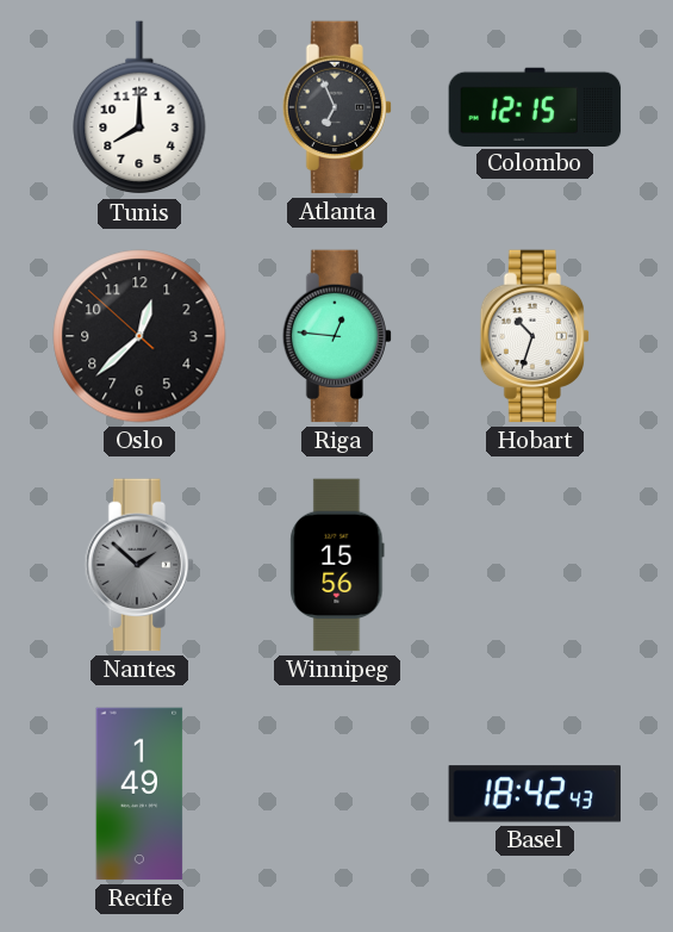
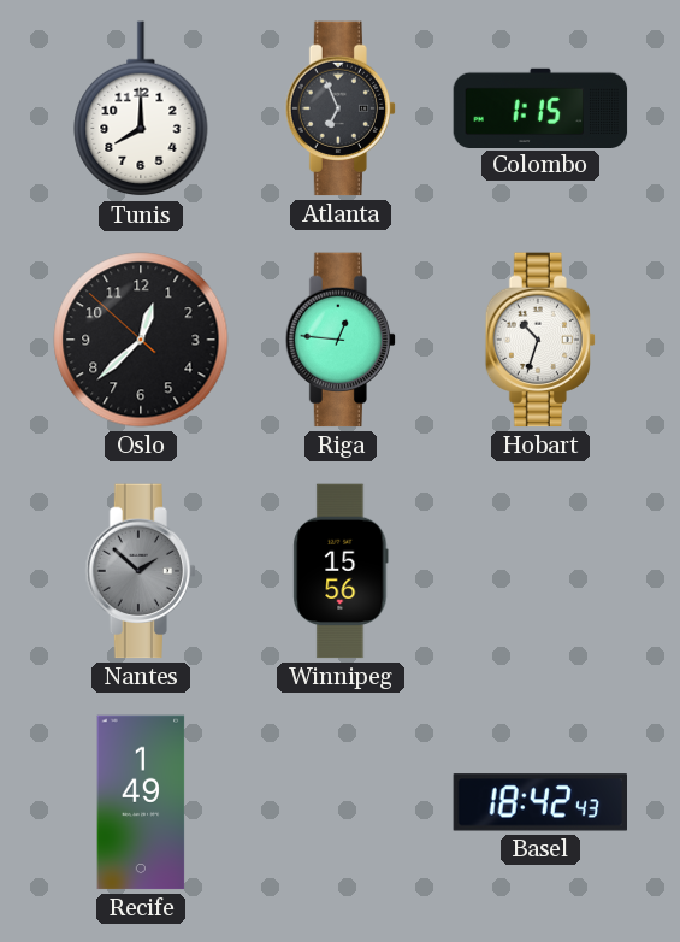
Colombo: 12:15 -> 1:15
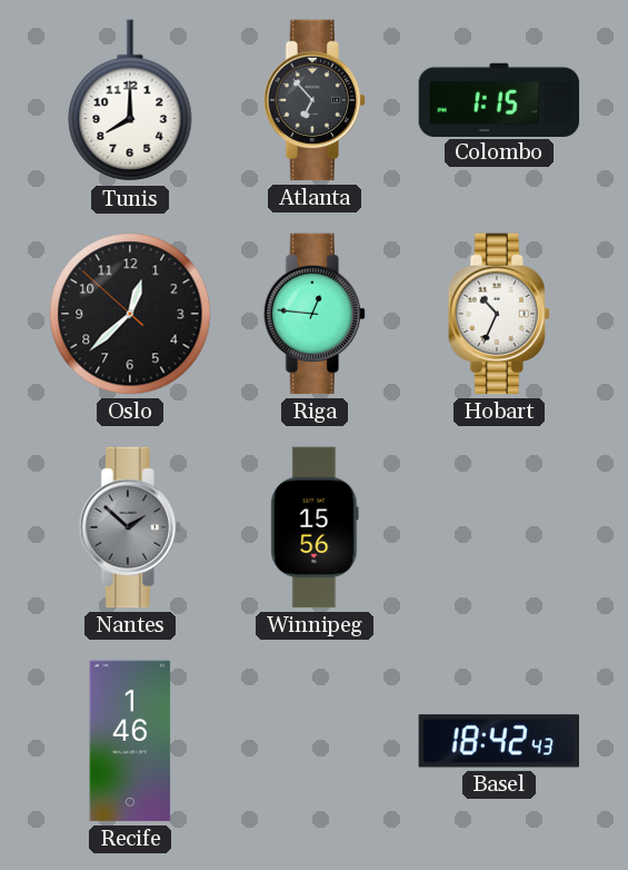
Atlanta: 6:56 -> 6:53
Hobart: 10:33 -> 10:34
Recife: 1:49 -> 1:46
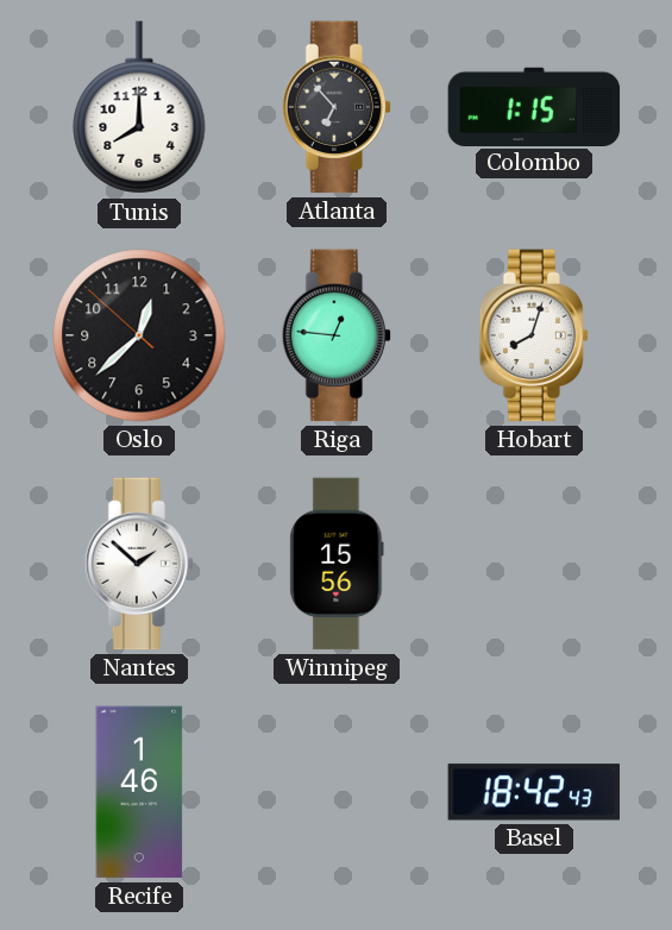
Hobart: 10:34 -> 8:03
Nantes dial: grey -> white
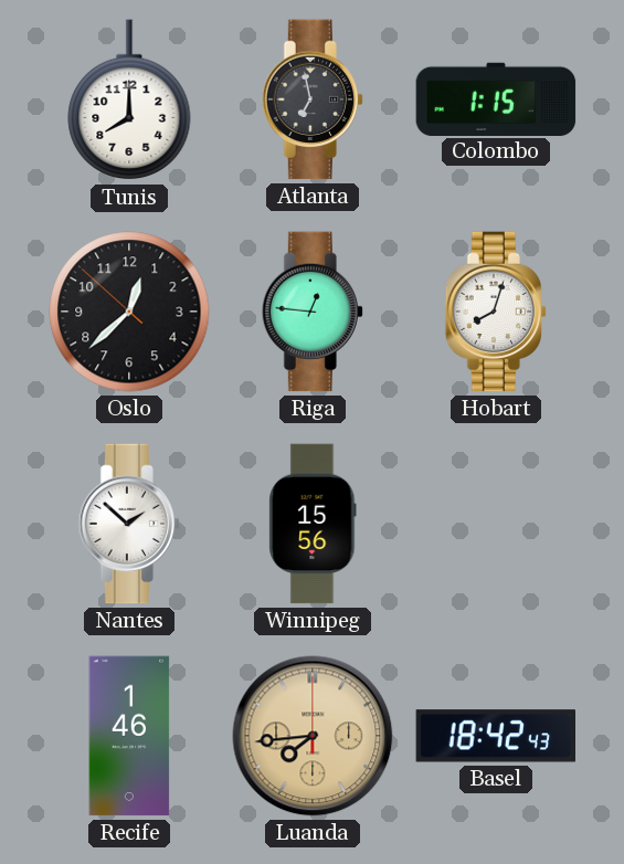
Atlanta: 6:53 -> 6:58
Luanda: none -> 7:44
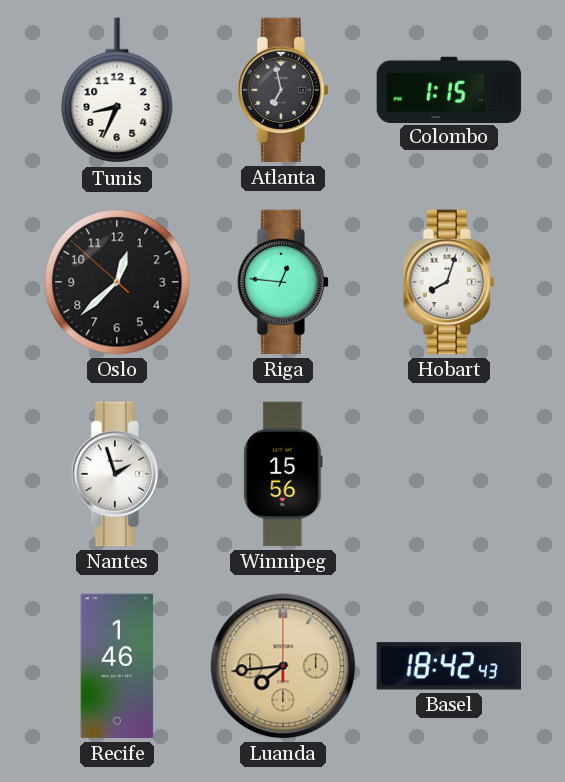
Tunis: 8:00 -> 8:34
Nantes: 1:52 -> 1:57
